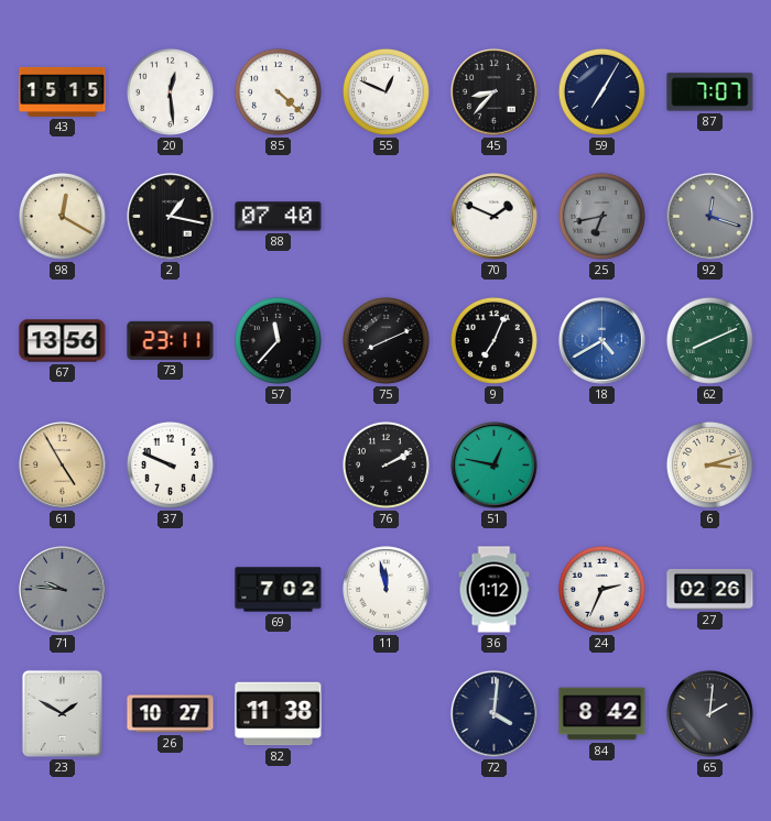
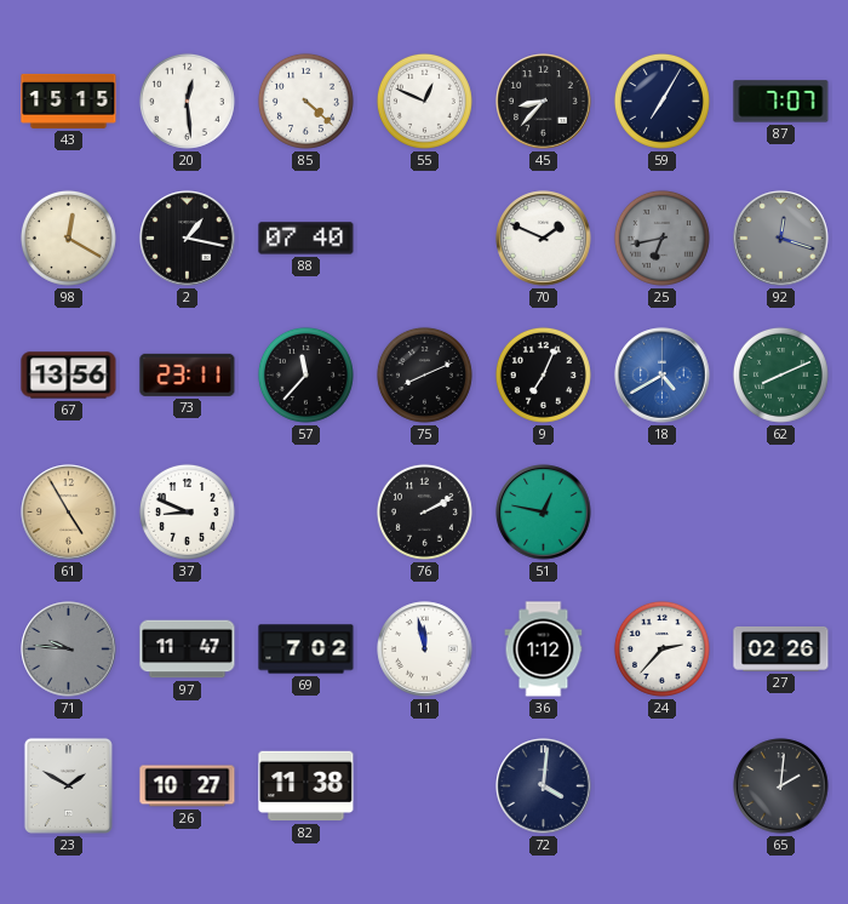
37: 9:49 -> 8:49
6: 3:12 -> none
97: none -> 11:47
24: 2:34 -> 2:37
84: 8:42 -> none
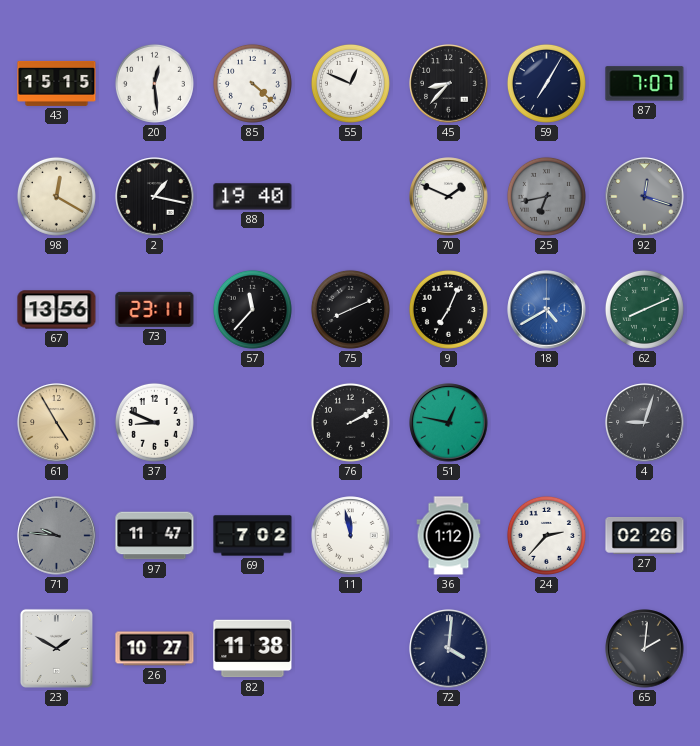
88: 07:40 -> 19:40
4: none -> 9:03
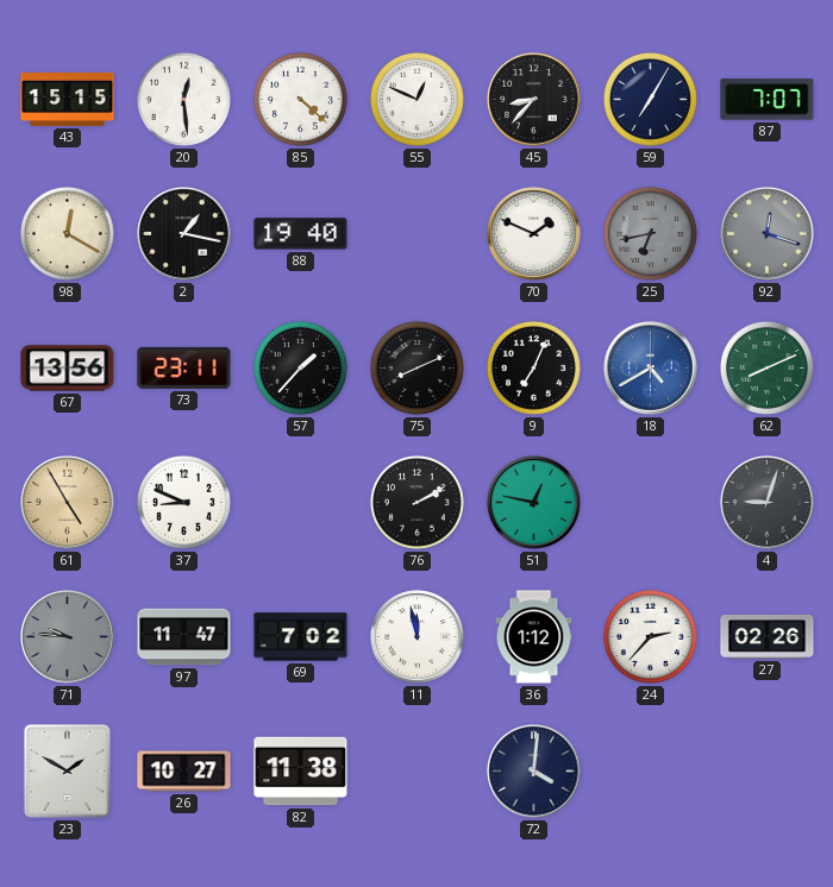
57: 11:37 -> 1:37
65: 2:01 -> none
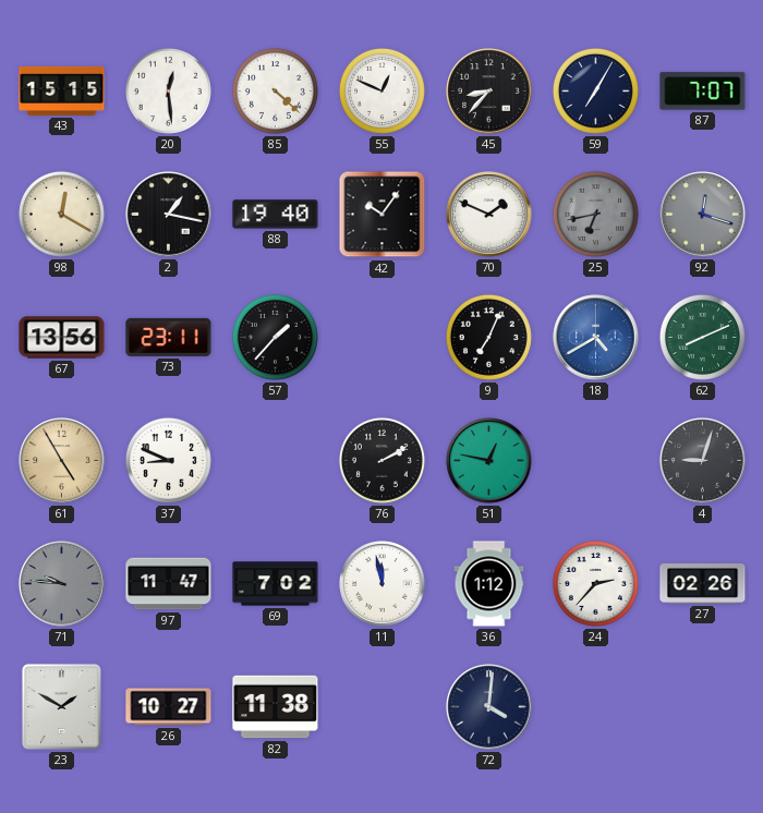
42: none -> 10:06
75: 8:11 -> none
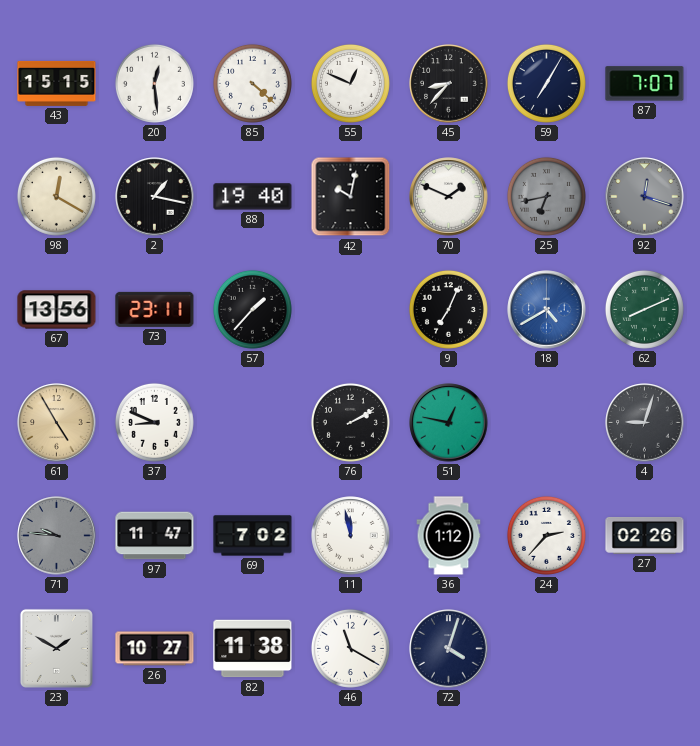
42: 10:06 -> 10:02
46: none -> 11:20
72: 4:01 -> 4:03
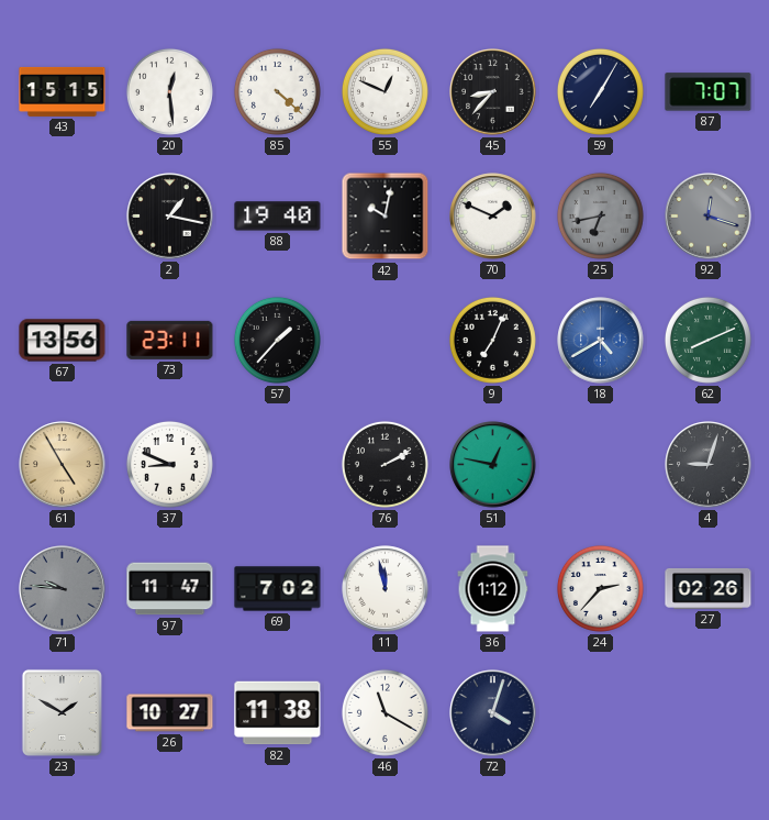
98: 12:20 -> none
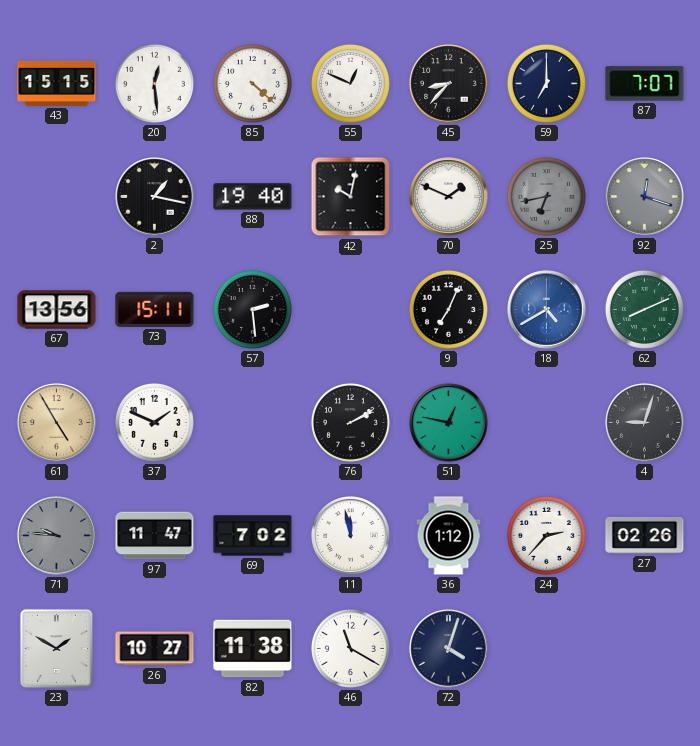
59: 7:05 -> 7:00
73: 23:11 -> 15:11
57: 1:37 -> 2:29
37: 8:49 -> 1:49
